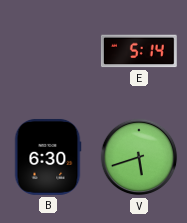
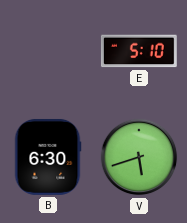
E: 5:14 -> 5:10
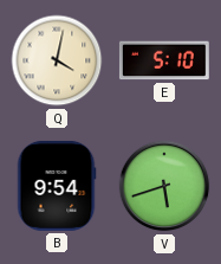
Q: none -> 4:02
B: 6:30 -> 9:54
